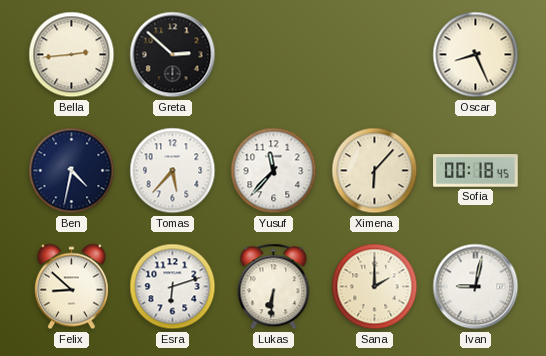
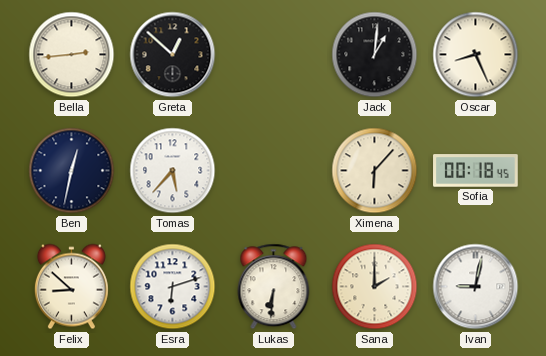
Greta: 2:52 -> 12:52
Jack: none -> 1:01
Ben: 4:32 -> 12:32
Yusuf: 11:37 -> none
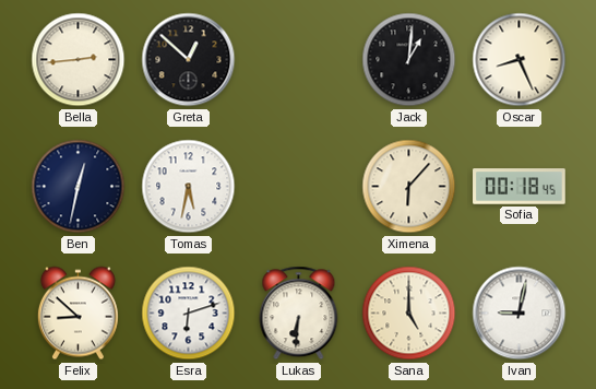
Tomas: 5:37 -> 5:32
Sana: 2:00 -> 5:00
